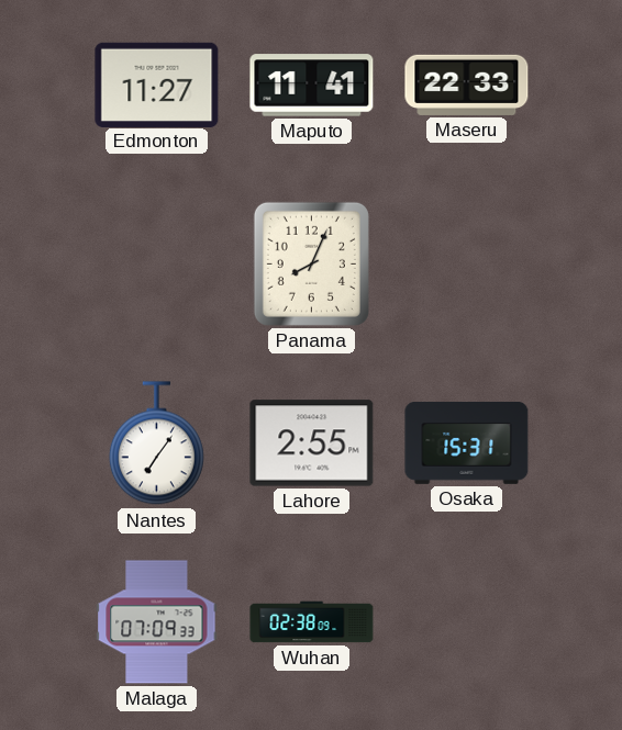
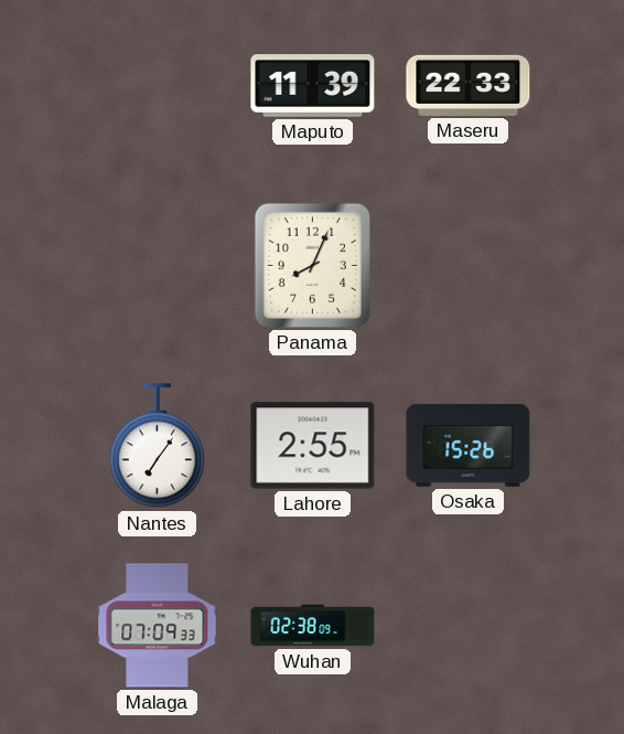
Edmonton: 11:27 -> none
Maputo: 11:41 -> 11:39
Osaka: 15:31 -> 15:26
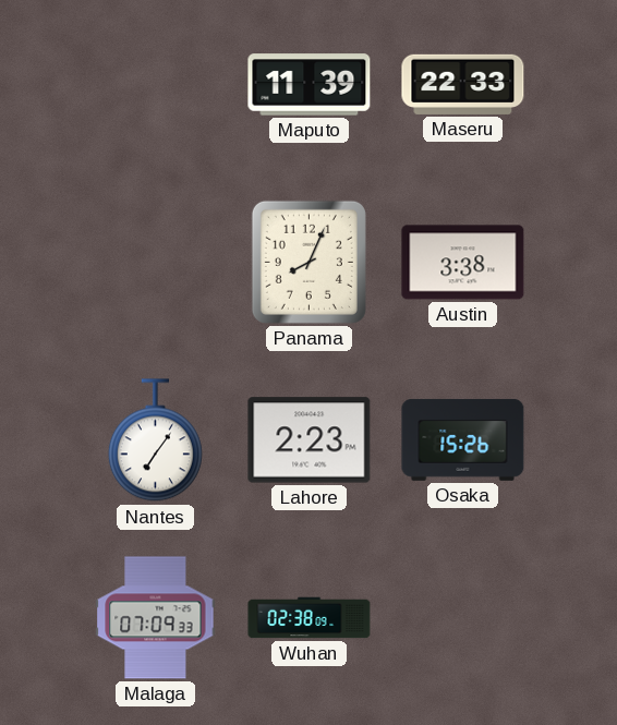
Austin: none -> 3:38
Lahore: 2:55 -> 2:23
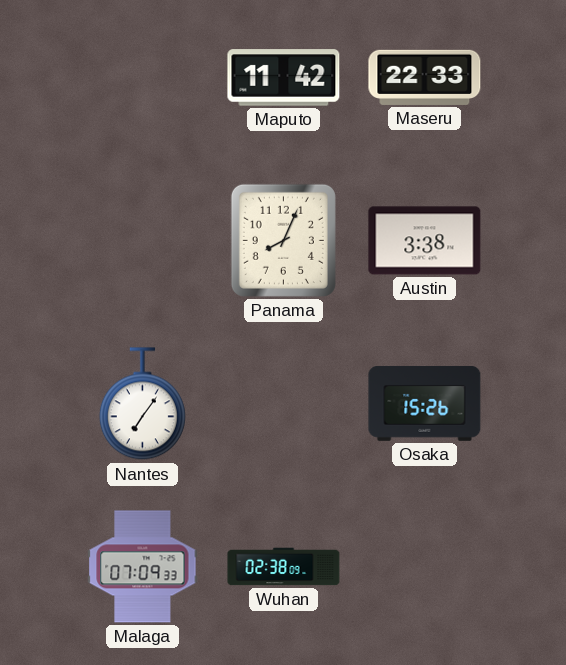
Maputo: 11:39 -> 11:42
Lahore: 2:23 -> none
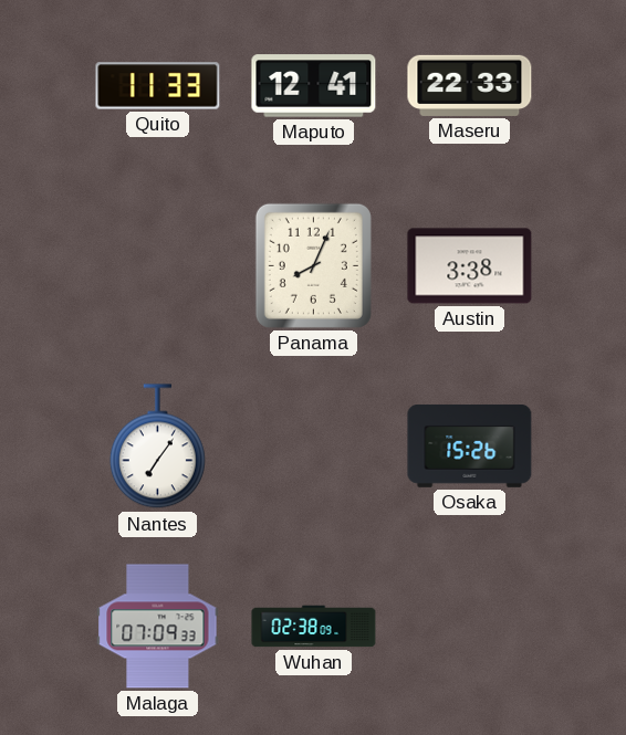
Quito: none -> 11:33
Maputo: 11:42 -> 12:41
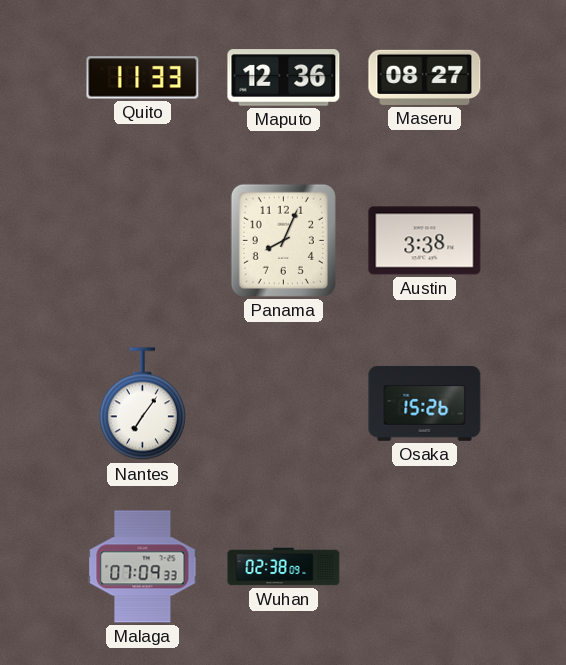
Maputo: 12:41 -> 12:36
Maseru: 22:33 -> 08:27
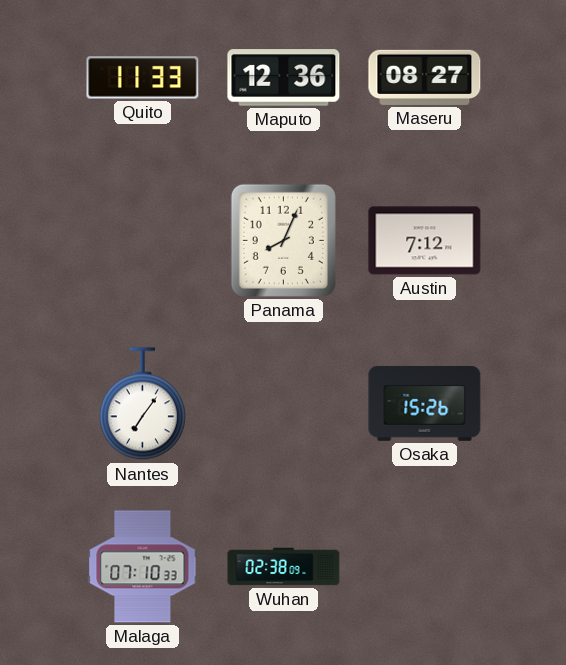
Austin: 3:38 -> 7:12
Malaga: 07:09 -> 07:10
